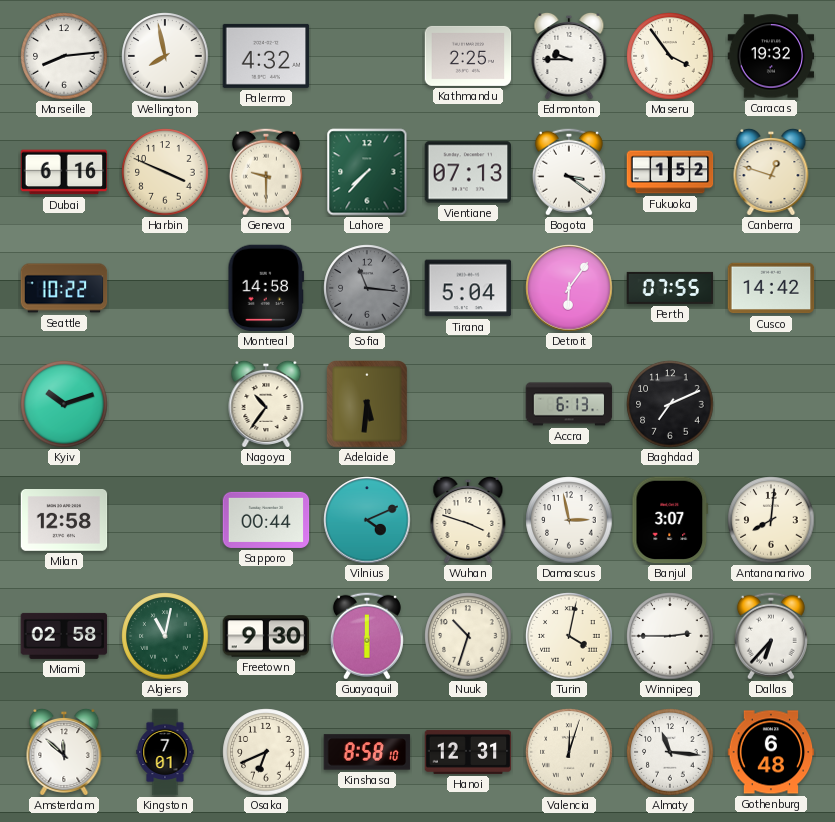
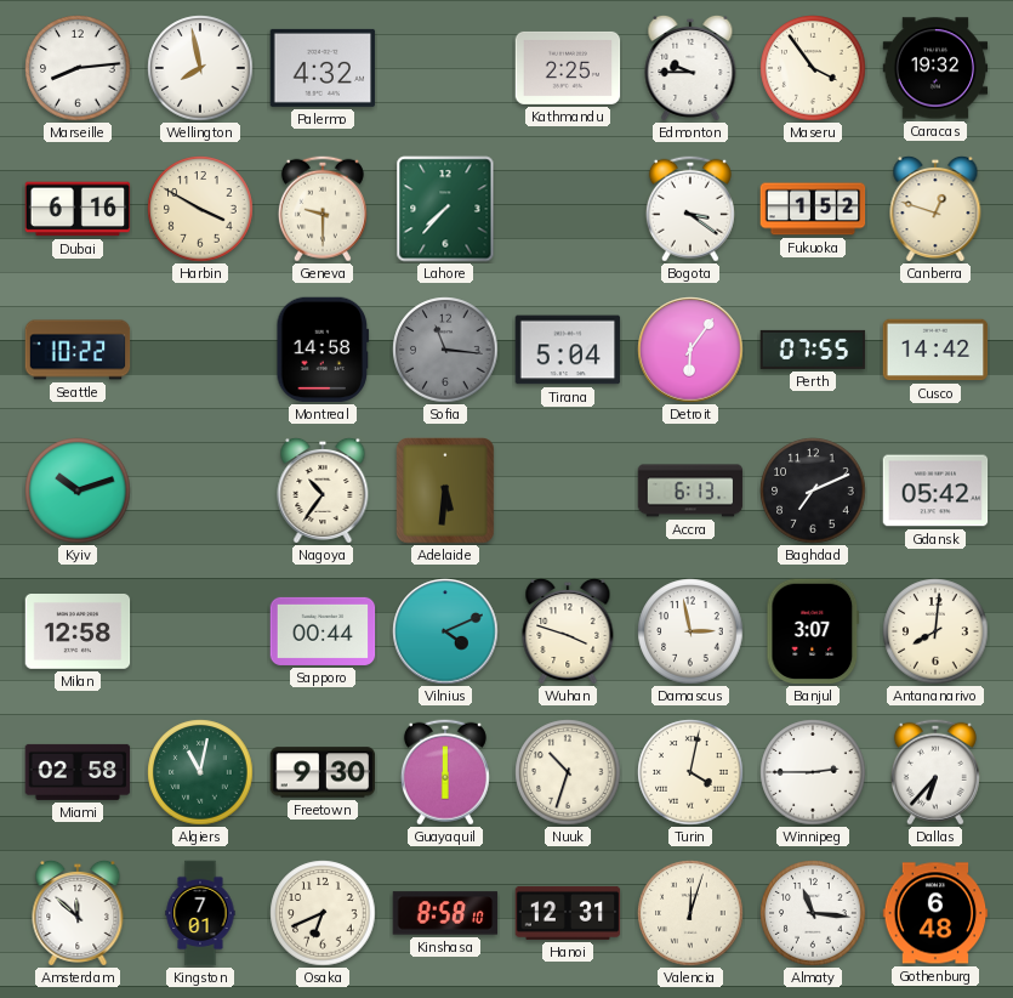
Harbin: 3:49 -> 3:50
Vientiane: 07:13 -> none
Gdansk: none -> 05:42
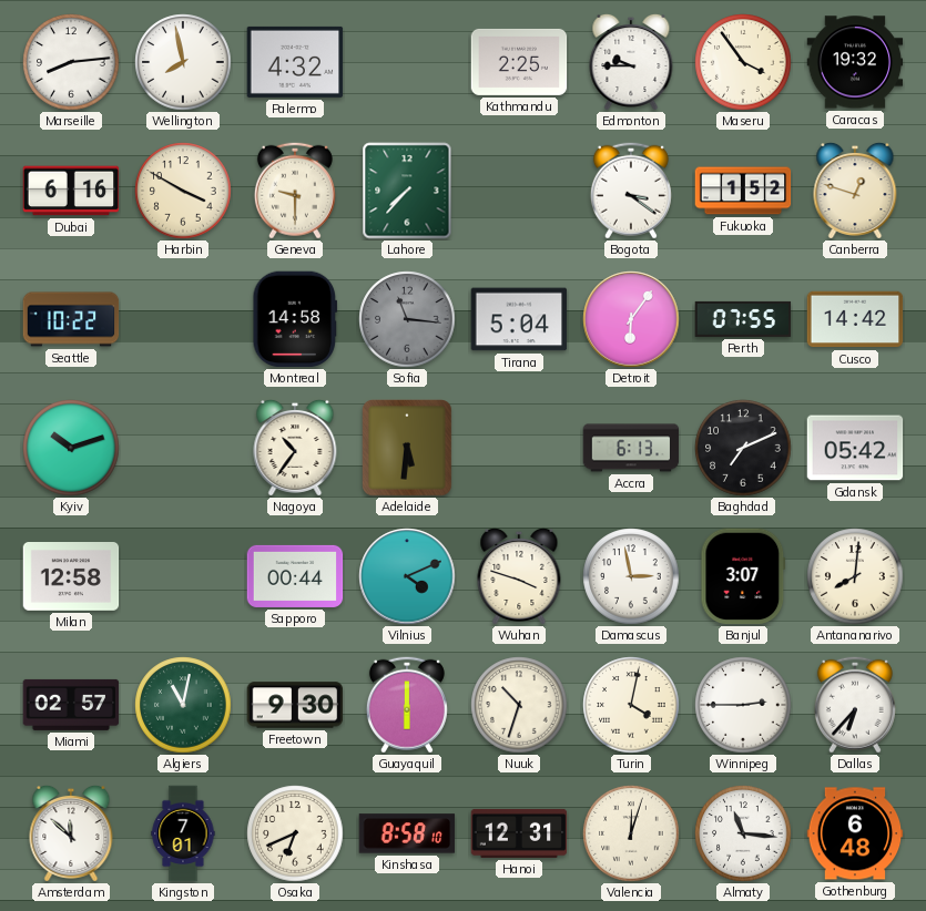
Miami: 02:58 -> 02:57
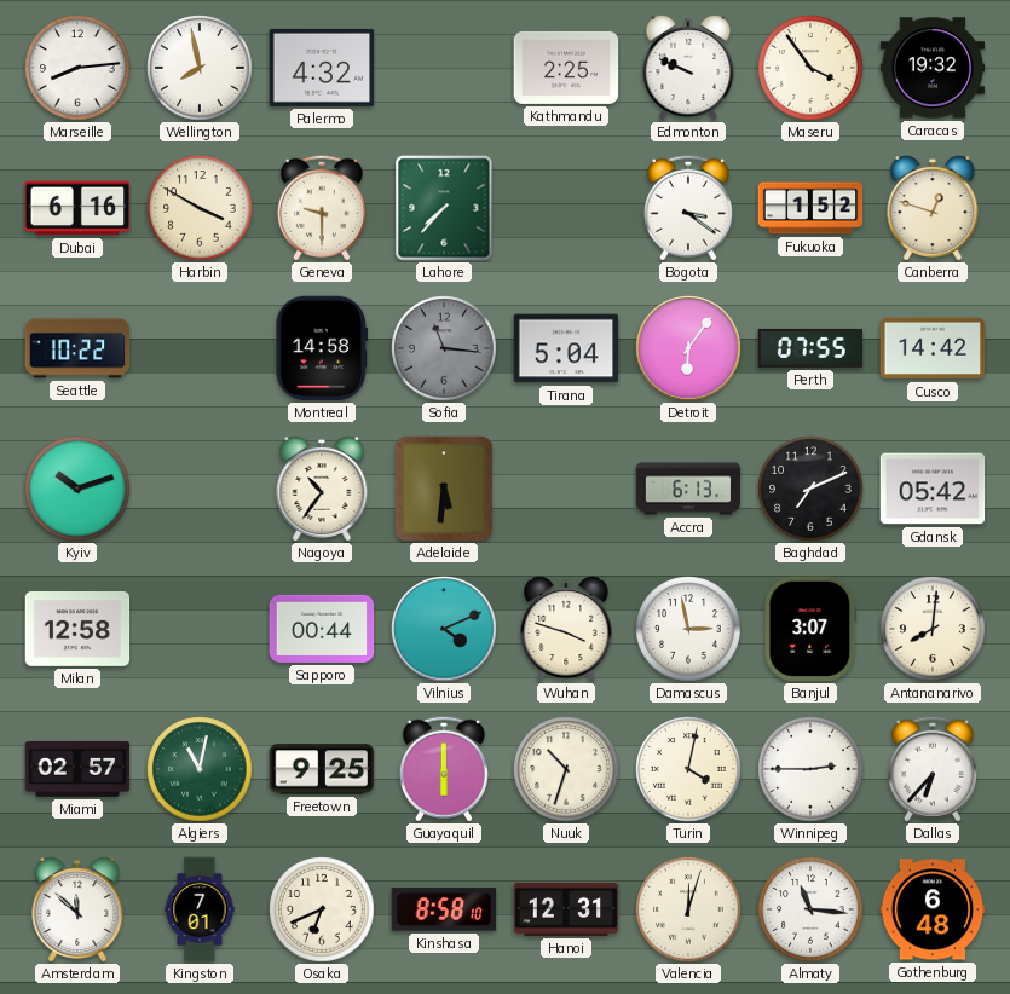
Edmonton: 9:45 -> 9:49
Freetown: 9:30 -> 9:25
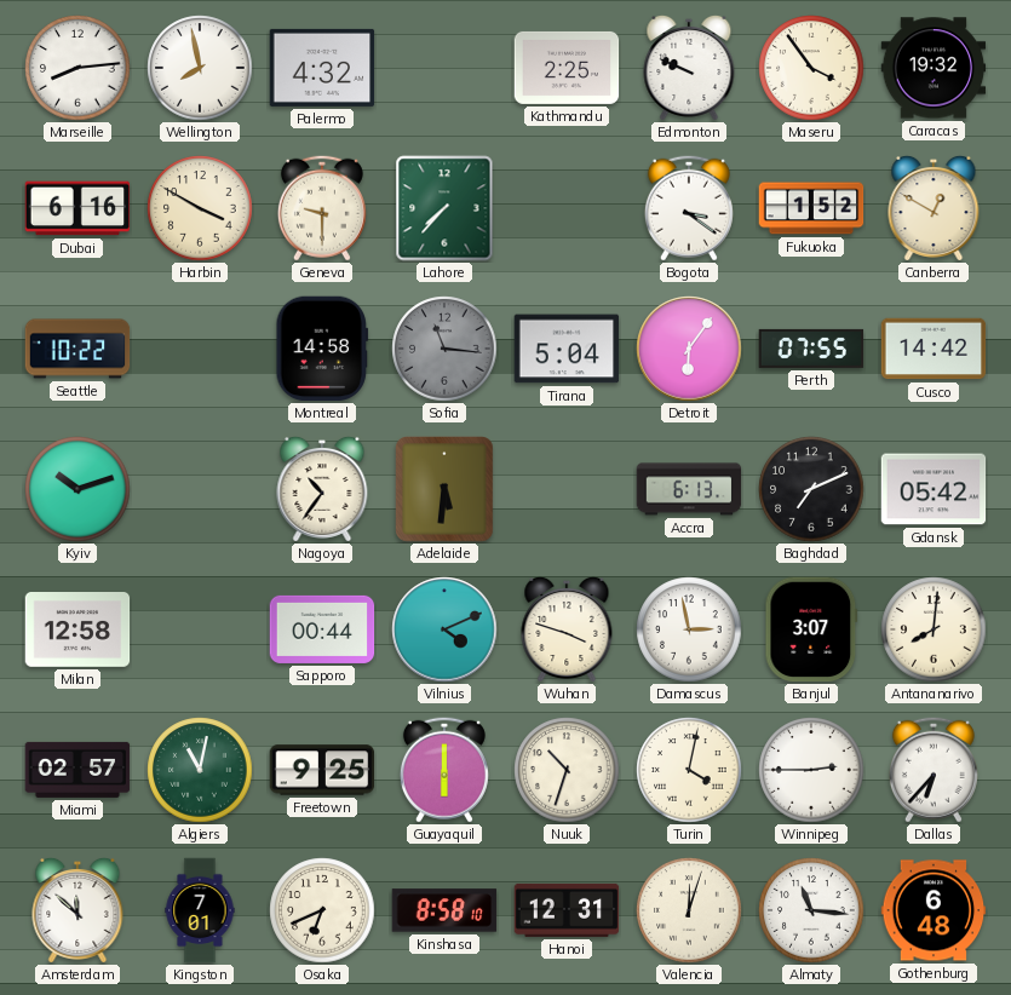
Canberra: 12:48 -> 12:50
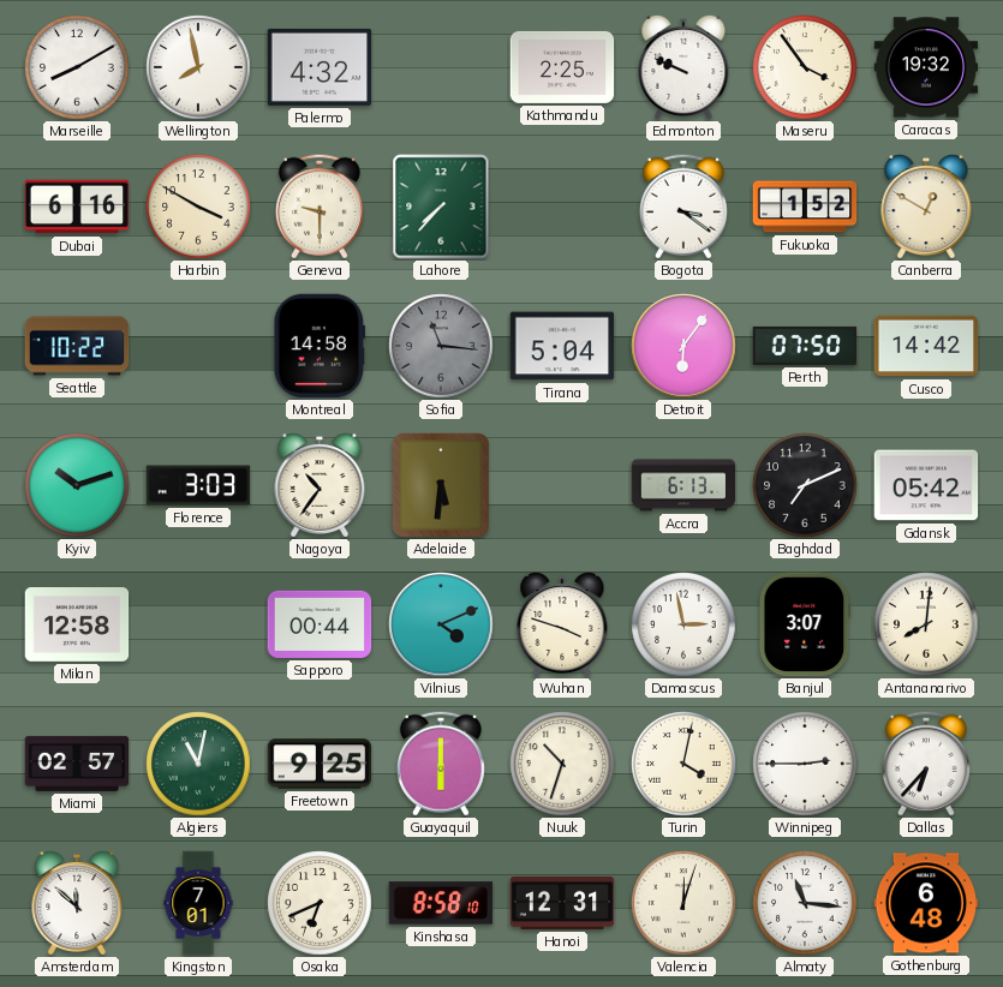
Marseille: 8:14 -> 8:10
Perth: 07:55 -> 07:50
Florence: none -> 3:03
